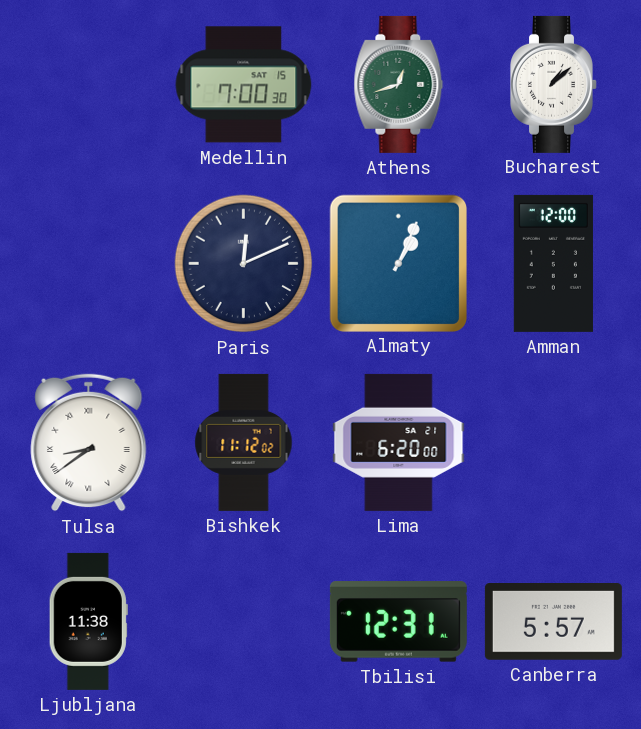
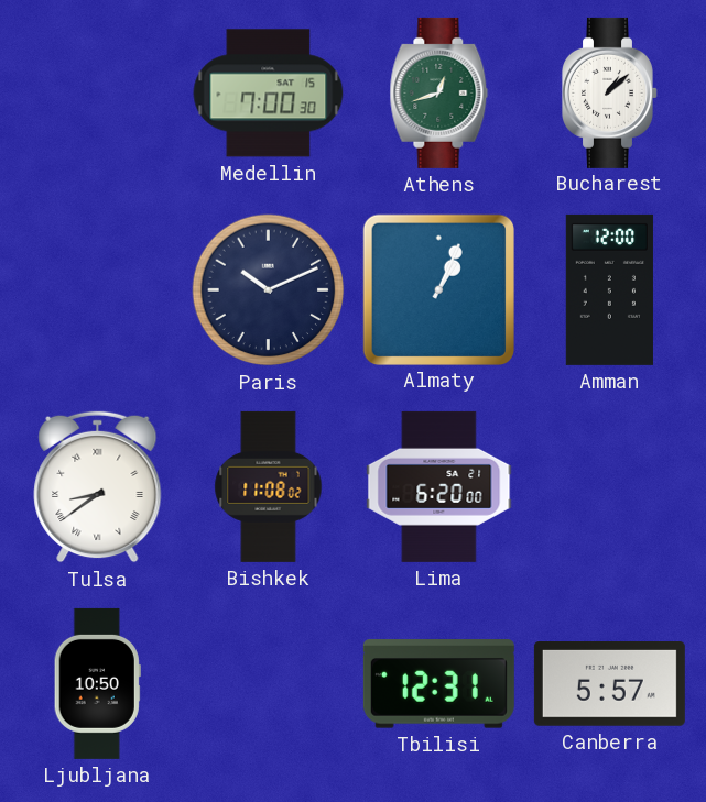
Paris: 12:11 -> 10:11
Bishkek: 11:12 -> 11:08
Ljubljana: 11:38 -> 10:50
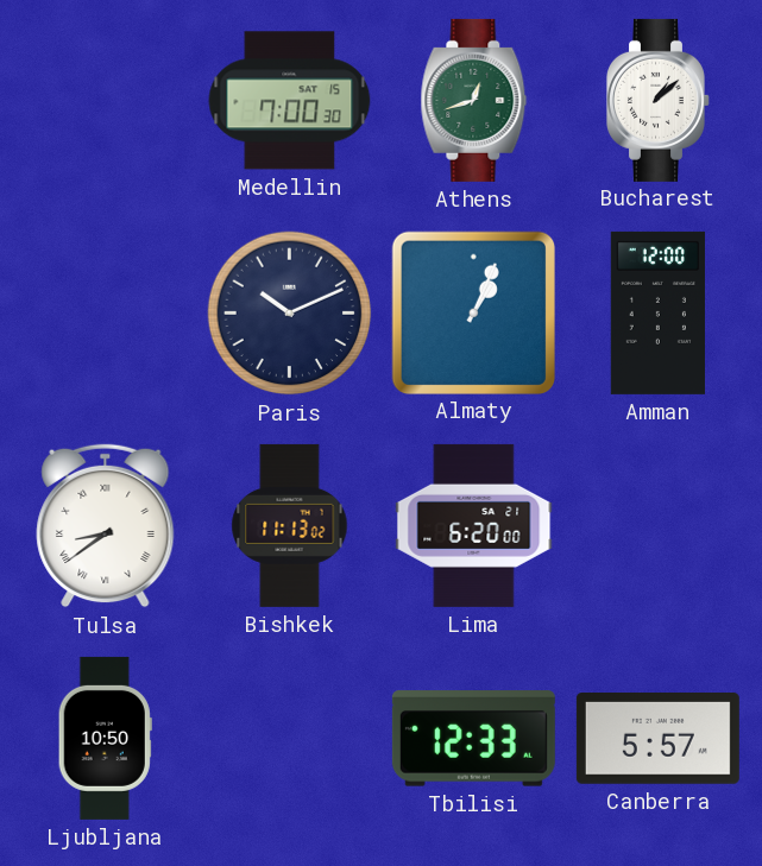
Bishkek: 11:08 -> 11:13
Tbilisi: 12:31 -> 12:33
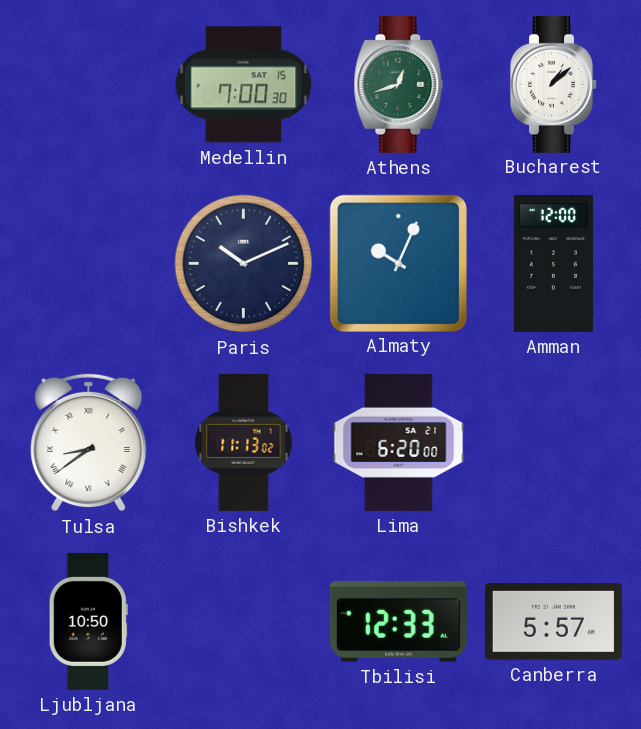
Almaty: 1:04 -> 10:04
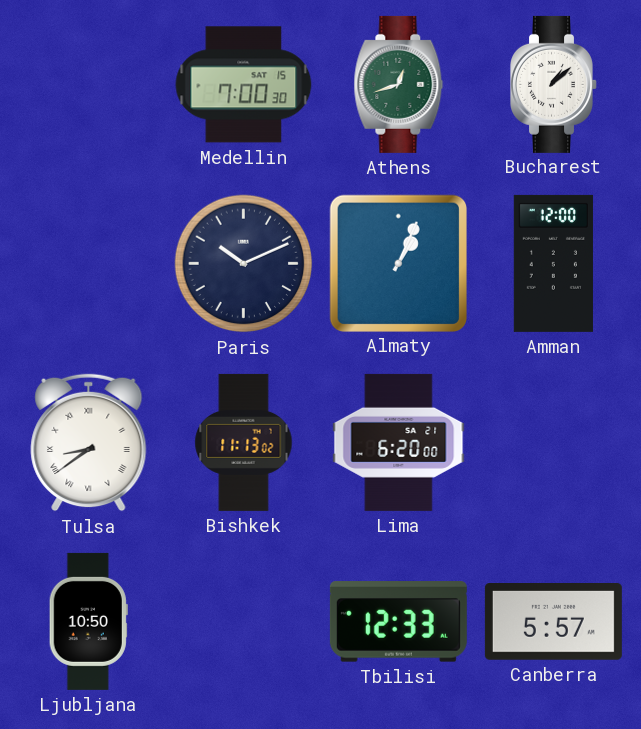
Almaty: 10:04 -> 1:04
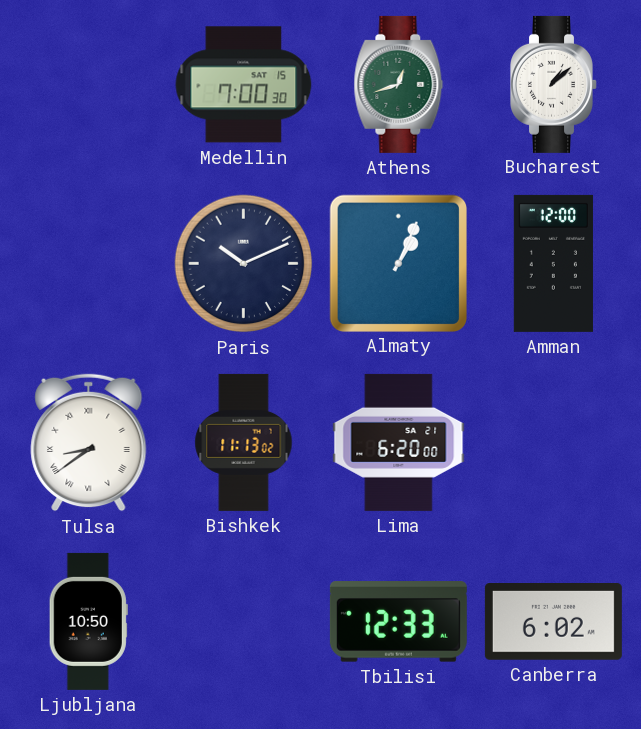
Canberra: 5:57 -> 6:02
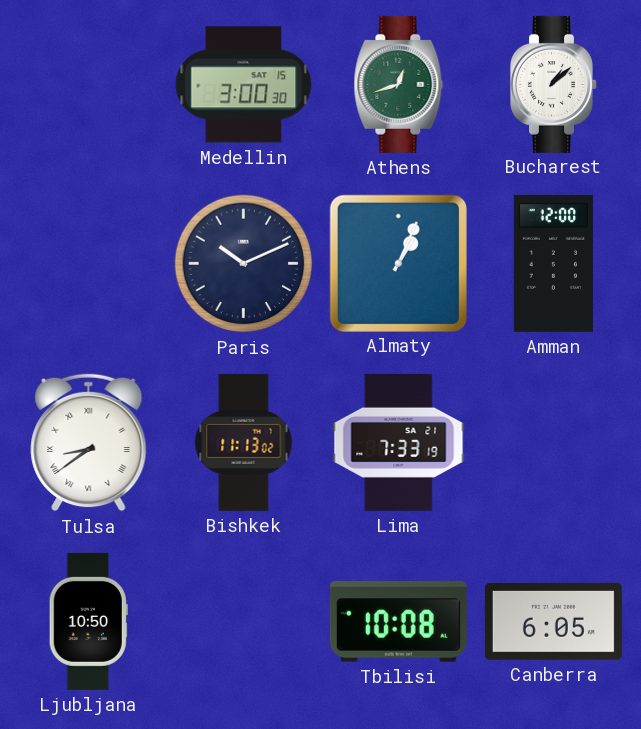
Medellin: 7:00 -> 3:00
Lima: 6:20 -> 7:33
Tbilisi: 12:33 -> 10:08
Canberra: 6:02 -> 6:05
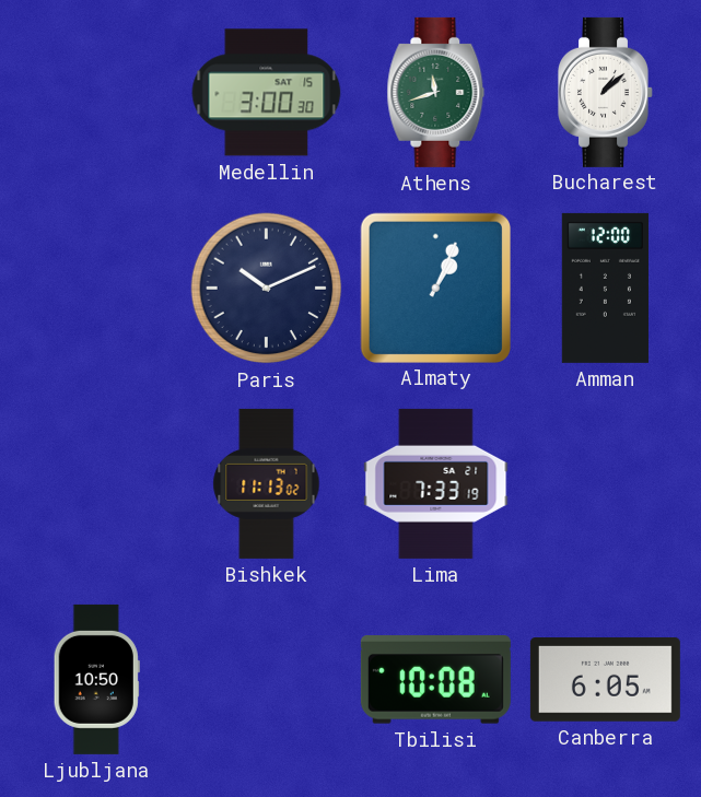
Athens: 12:42 -> 11:42
Tulsa: 8:39 -> none
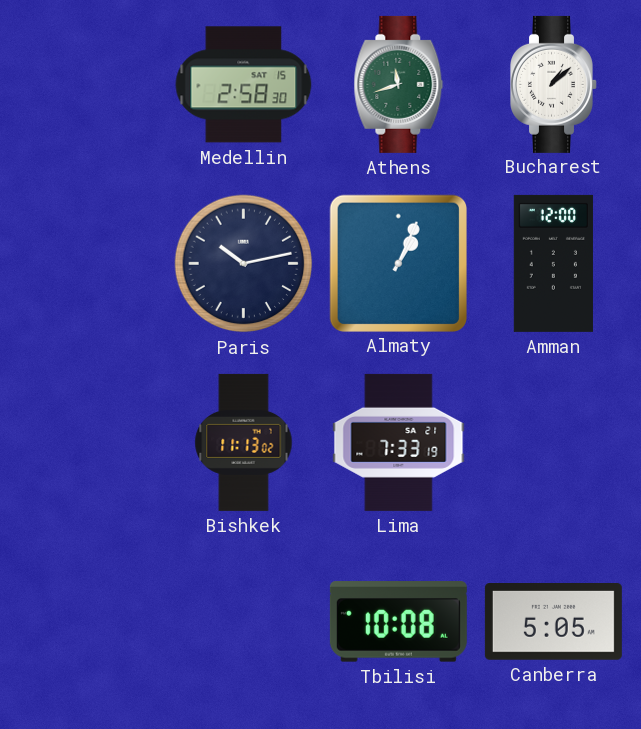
Medellin: 3:00 -> 2:58
Paris: 10:11 -> 10:13
Ljubljana: 10:50 -> none
Canberra: 6:05 -> 5:05
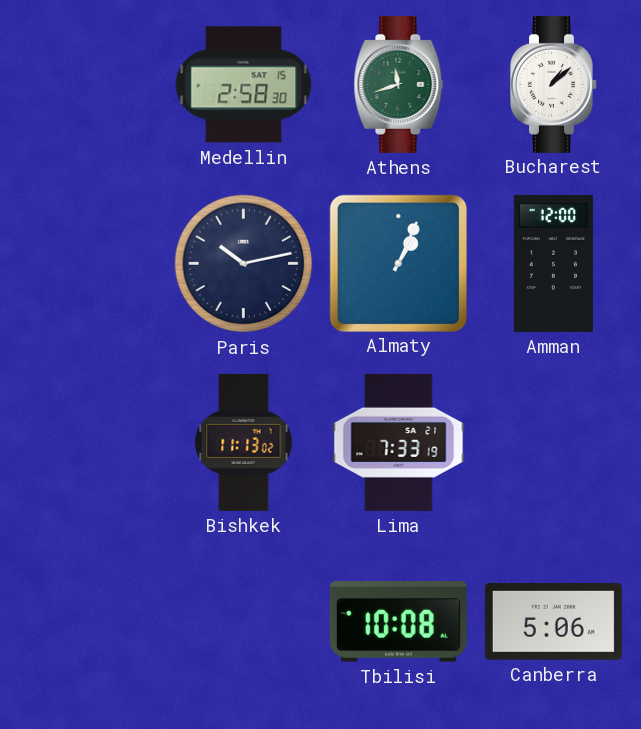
Canberra: 5:05 -> 5:06
